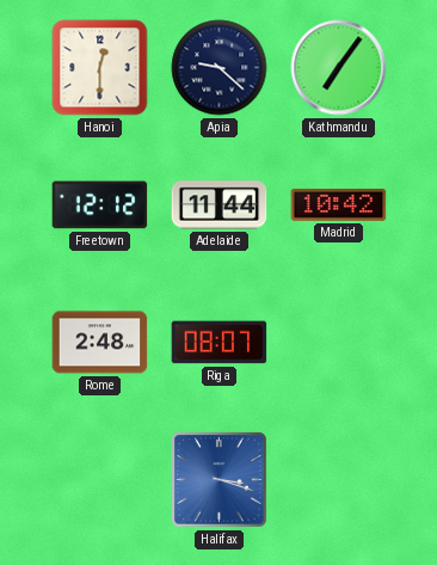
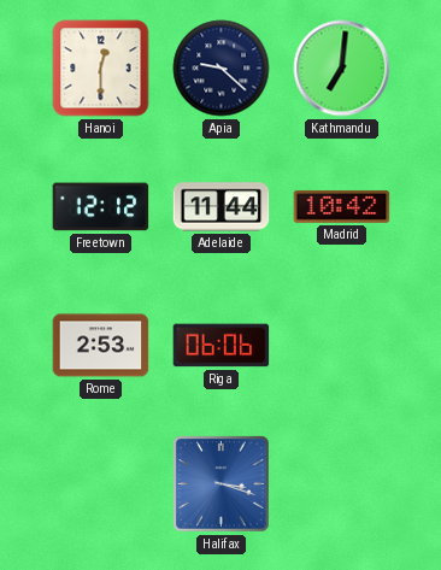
Kathmandu: 7:06 -> 7:01
Rome: 2:48 -> 2:53
Riga: 08:07 -> 06:06
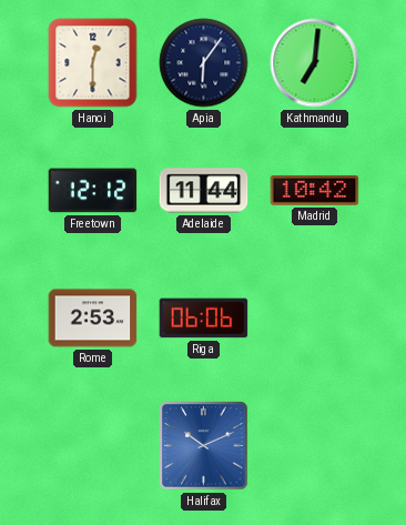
Apia: 9:22 -> 6:06
Halifax: 3:18 -> 10:11
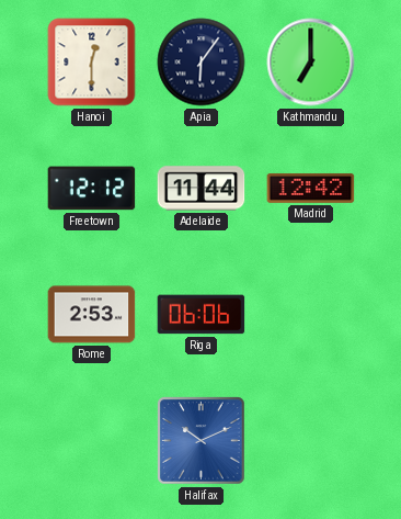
Kathmandu: 7:01 -> 7:00
Madrid: 10:42 -> 12:42
